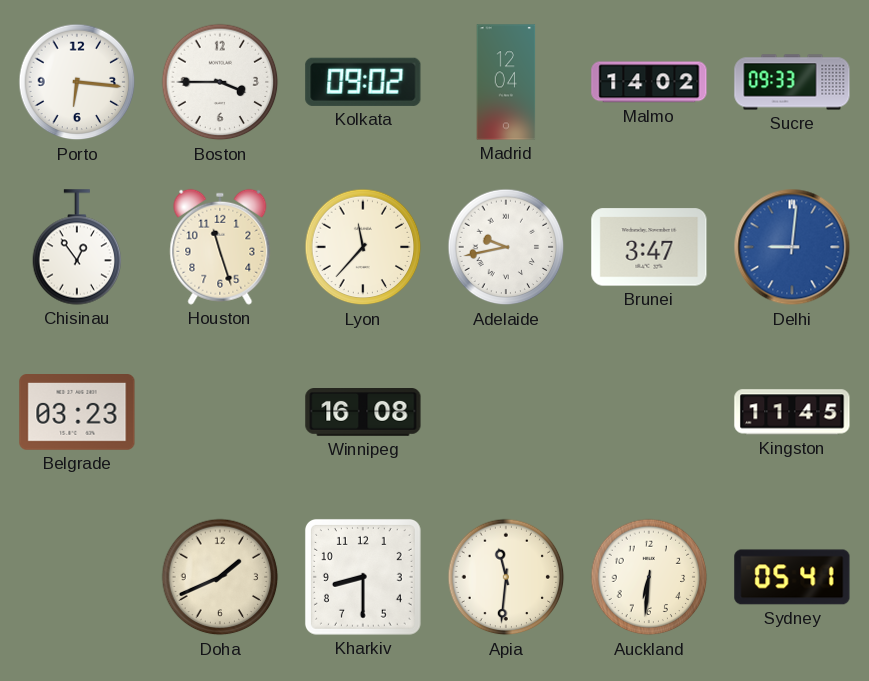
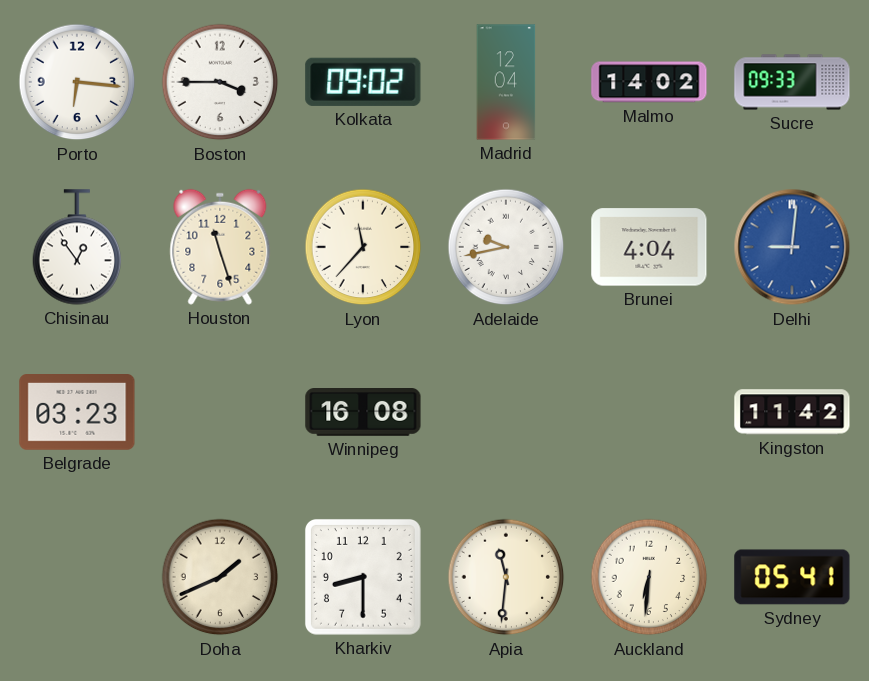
Brunei: 3:47 -> 4:04
Kingston: 11:45 -> 11:42
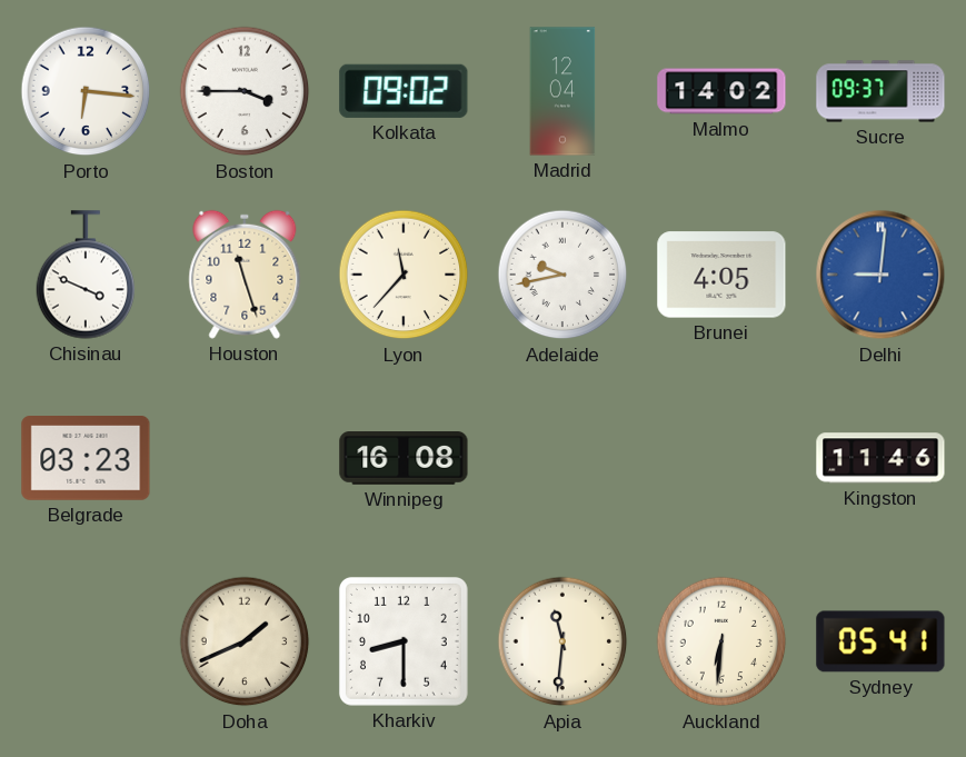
Sucre: 09:33 -> 09:37
Chisinau: 12:54 -> 3:49
Brunei: 4:04 -> 4:05
Kingston: 11:42 -> 11:46
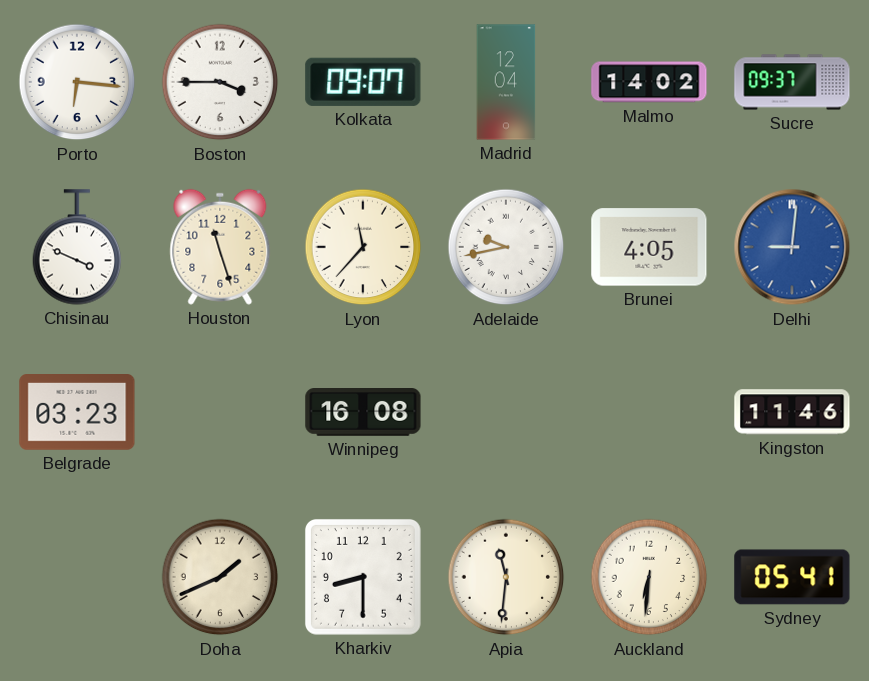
Kolkata: 09:02 -> 09:07
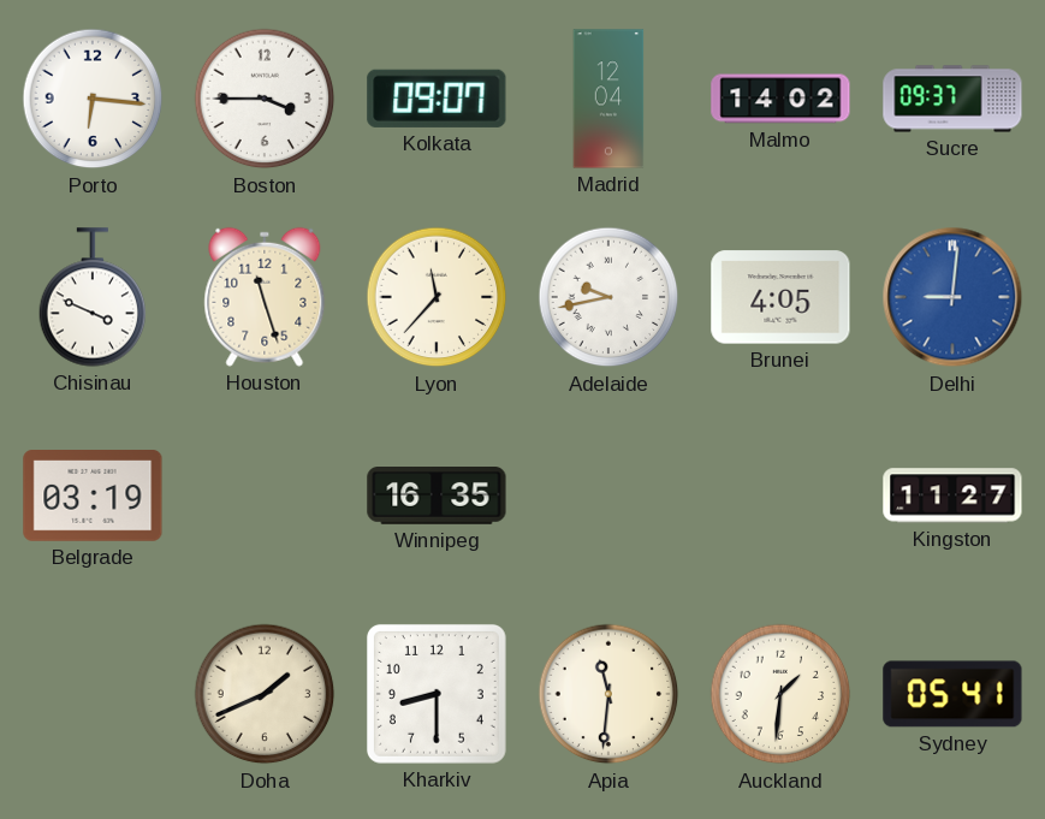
Belgrade: 03:23 -> 03:19
Winnipeg: 16:08 -> 16:35
Kingston: 11:46 -> 11:27
Auckland: 6:31 -> 1:31
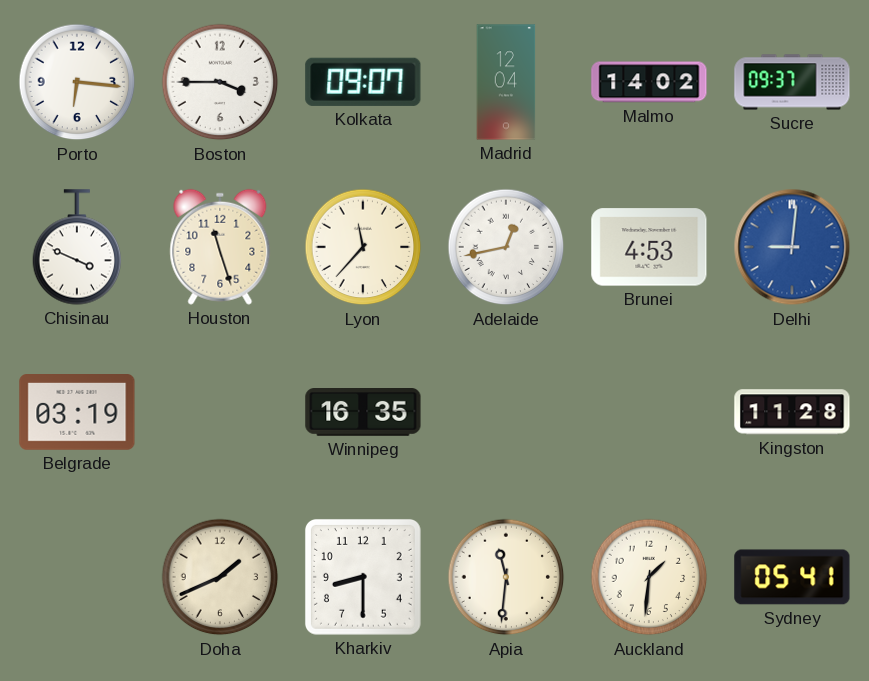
Adelaide: 9:43 -> 12:43
Brunei: 4:05 -> 4:53
Kingston: 11:27 -> 11:28
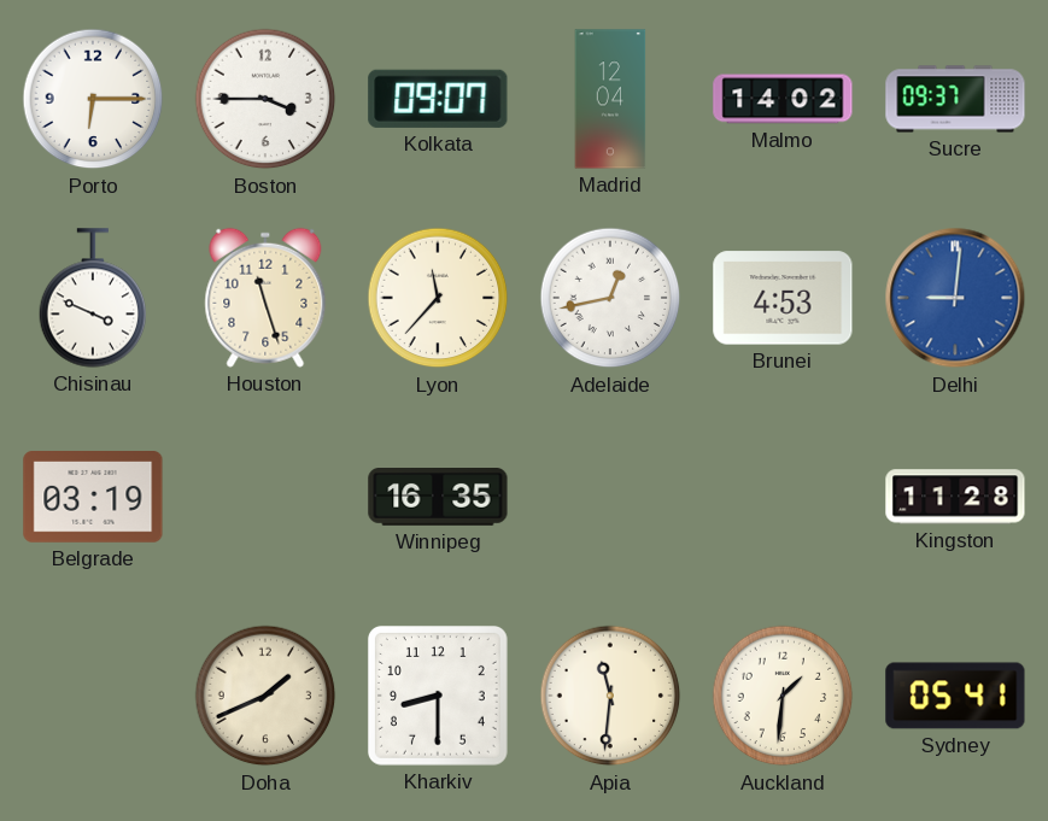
Porto: 6:16 -> 6:15
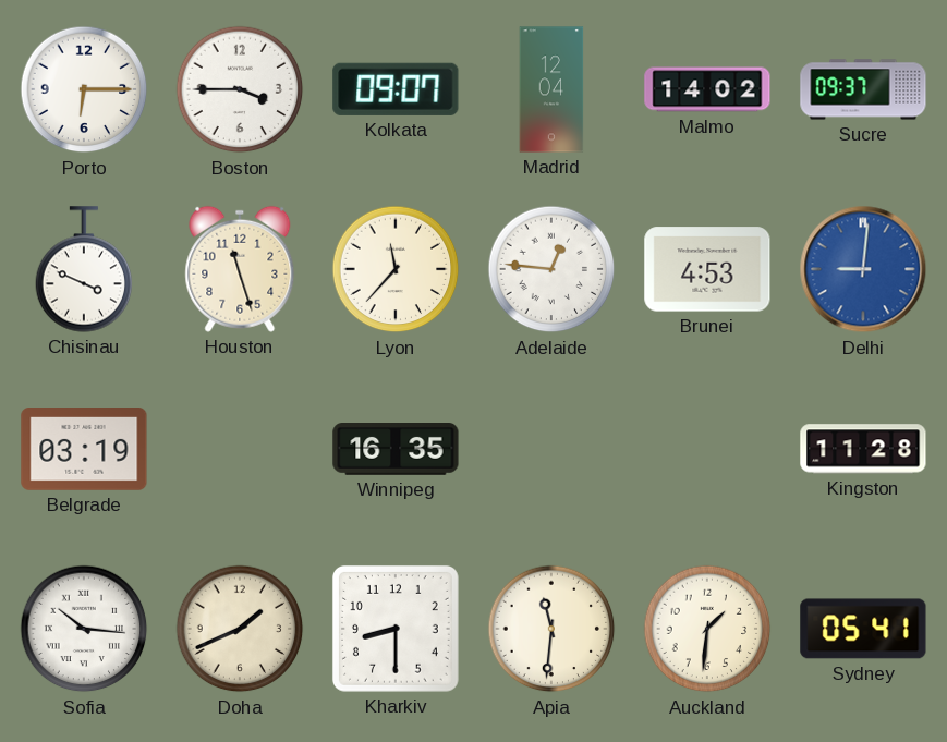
Adelaide: 12:43 -> 12:46
Sofia: none -> 10:16
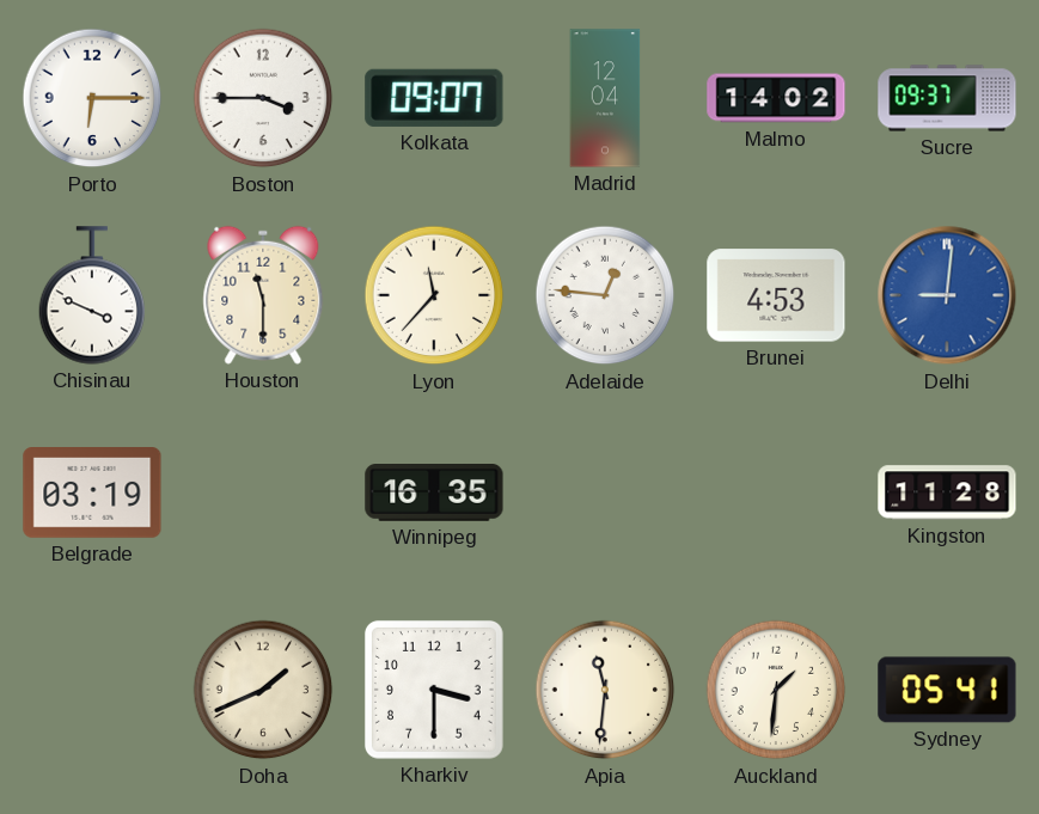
Houston: 11:27 -> 11:30
Sofia: 10:16 -> none
Kharkiv: 8:30 -> 3:30
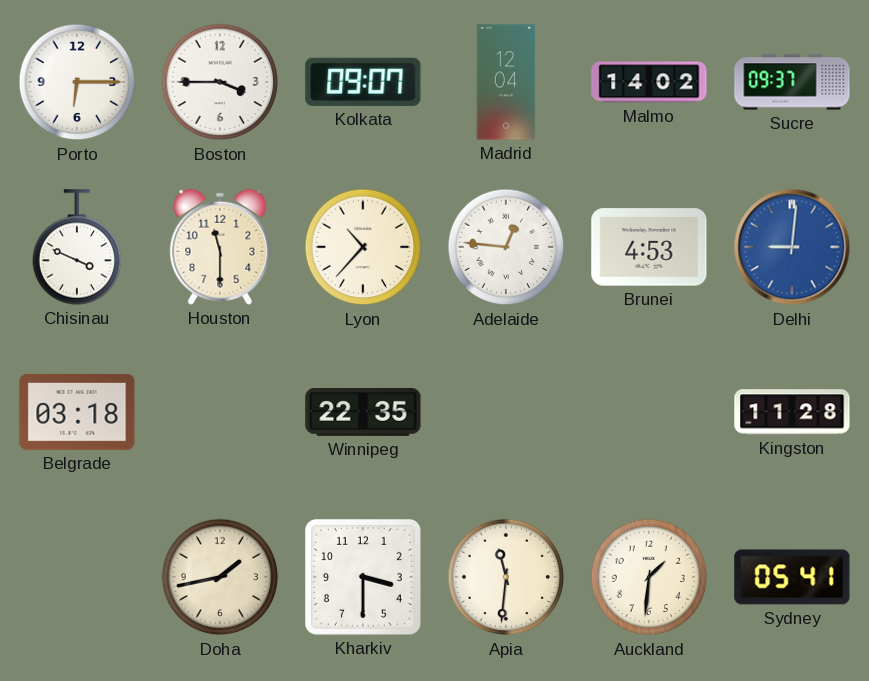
Lyon: 11:37 -> 10:37
Belgrade: 03:19 -> 03:18
Winnipeg: 16:35 -> 22:35
Doha: 1:41 -> 1:43
